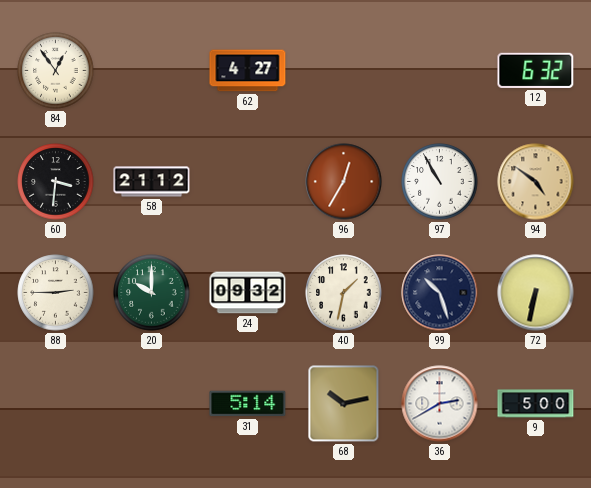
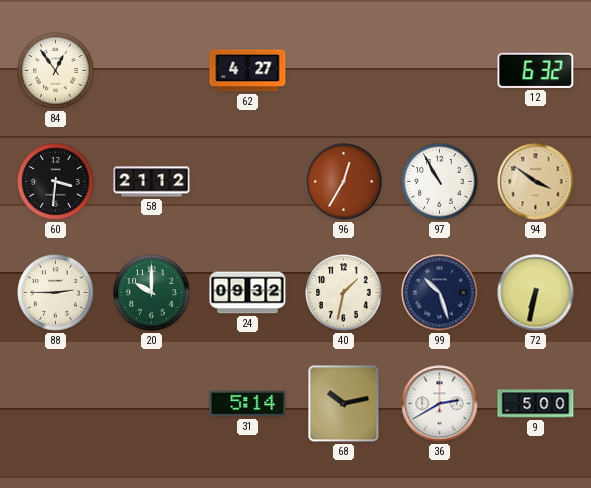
94: 4:51 -> 3:51
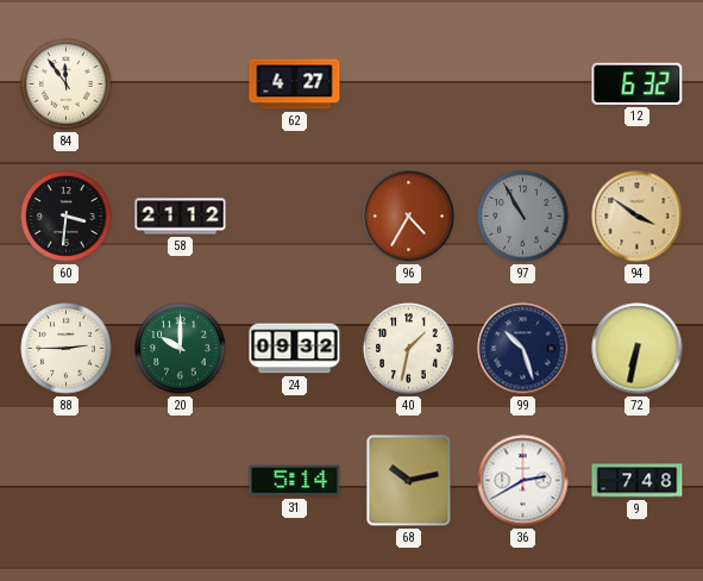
84: 12:54 -> 11:54
96: 12:35 -> 4:35
97 dial: white -> grey
9: 5:00 -> 7:48
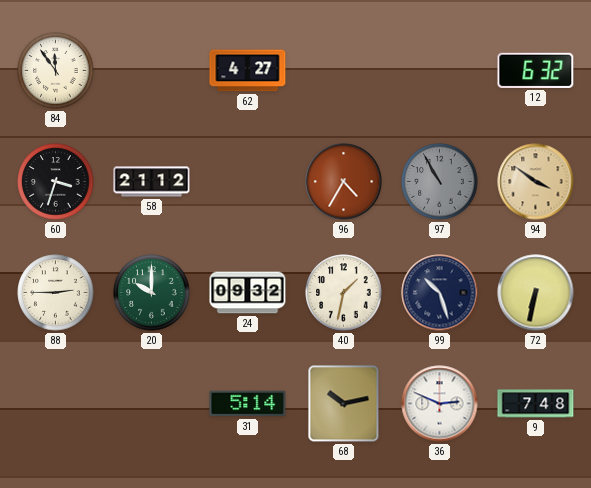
60: 3:31 -> 3:33
36: 2:40 -> 2:49
